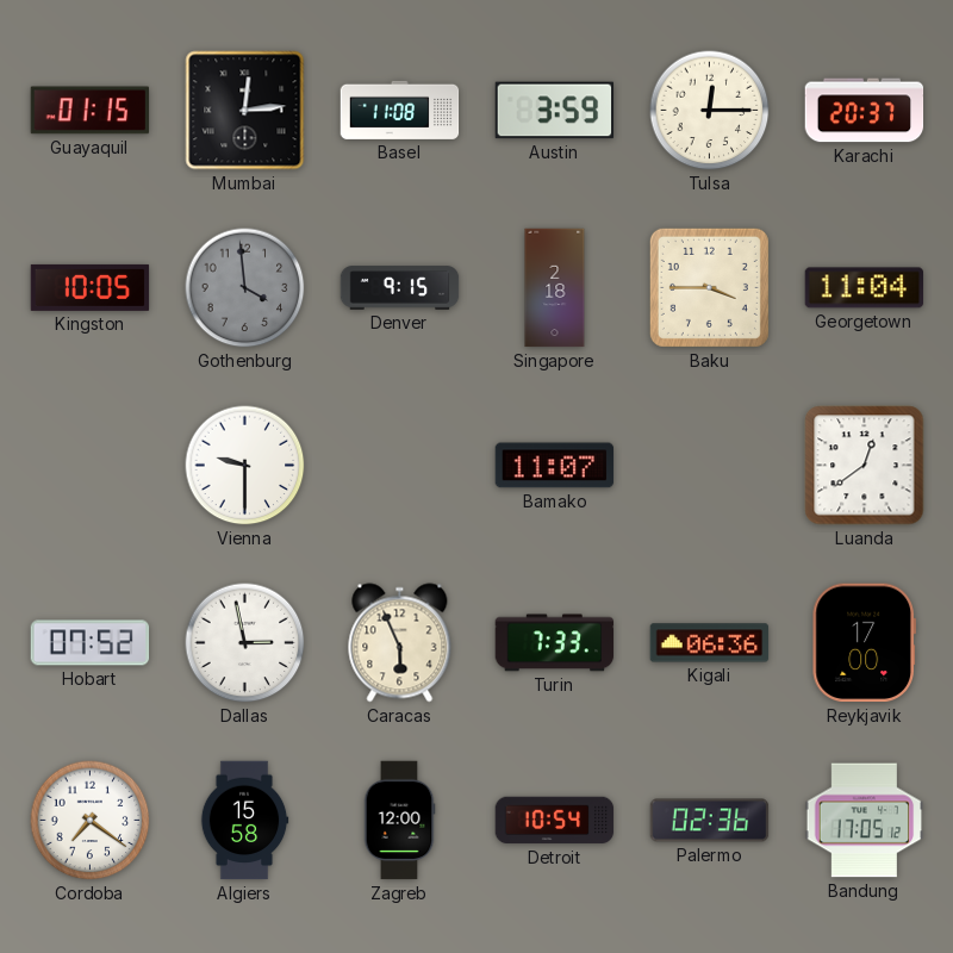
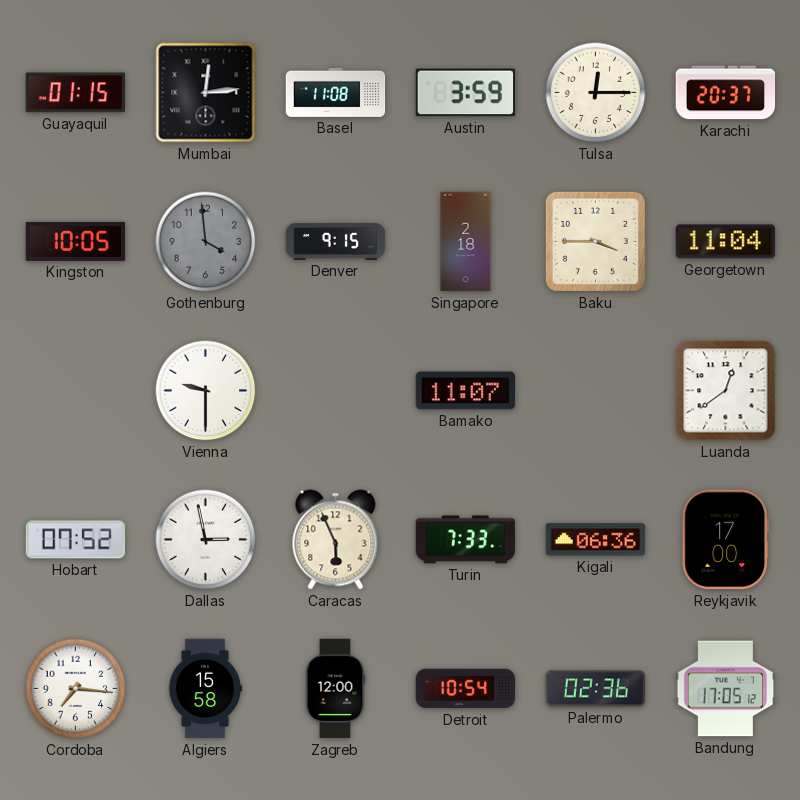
Cordoba: 7:21 -> 7:16
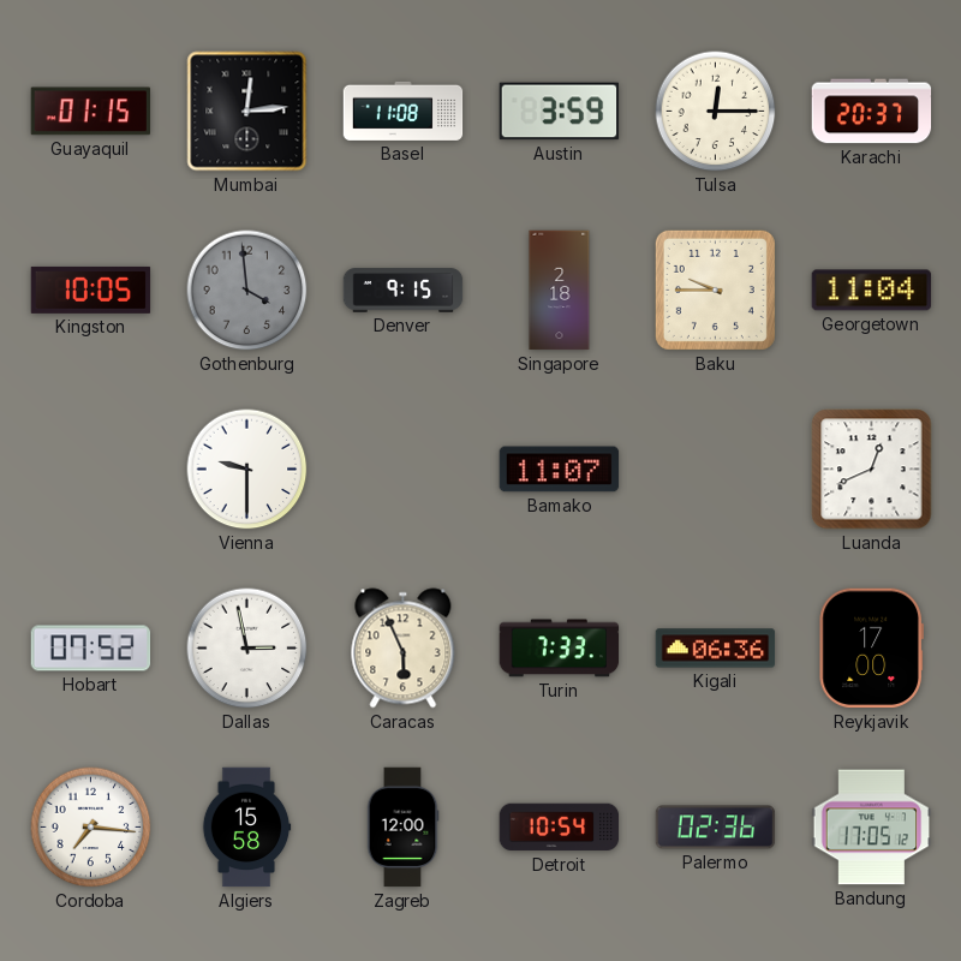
Baku: 3:45 -> 9:45
Luanda: 12:39 -> 12:41
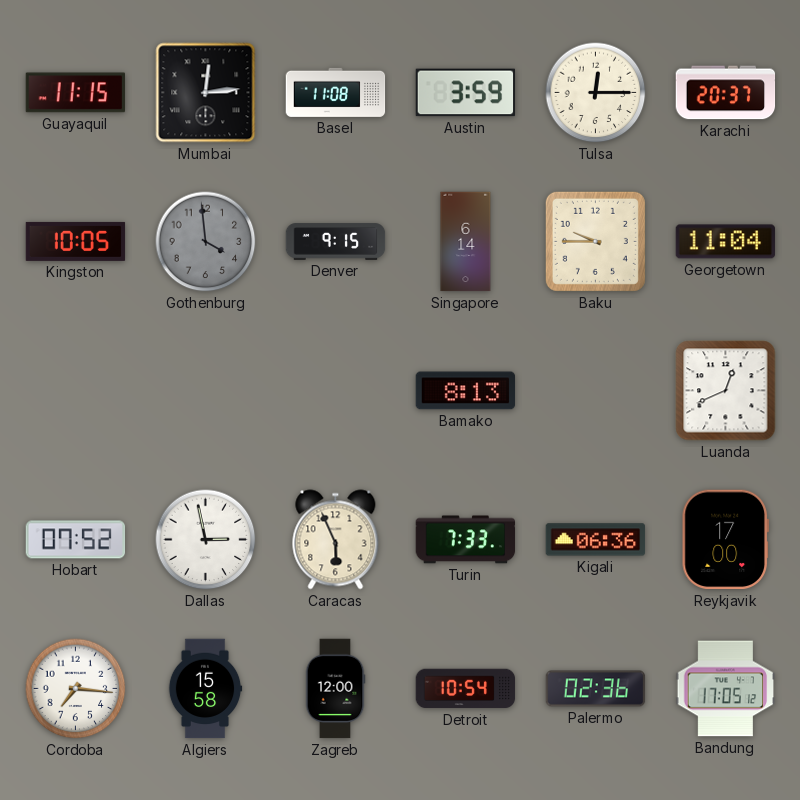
Guayaquil: 01:15 -> 11:15
Singapore: 2:18 -> 6:14
Vienna: 9:30 -> none
Bamako: 11:07 -> 8:13
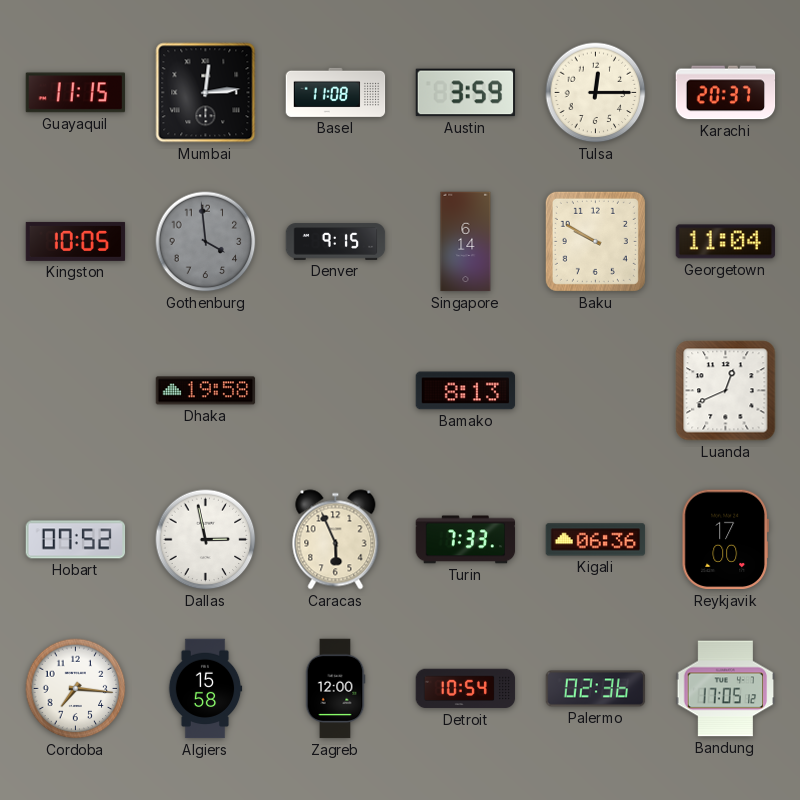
Baku: 9:45 -> 9:50
Dhaka: none -> 19:58
